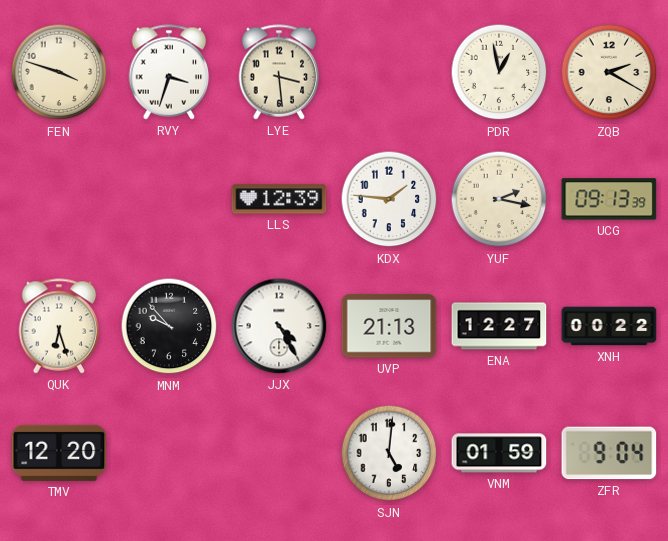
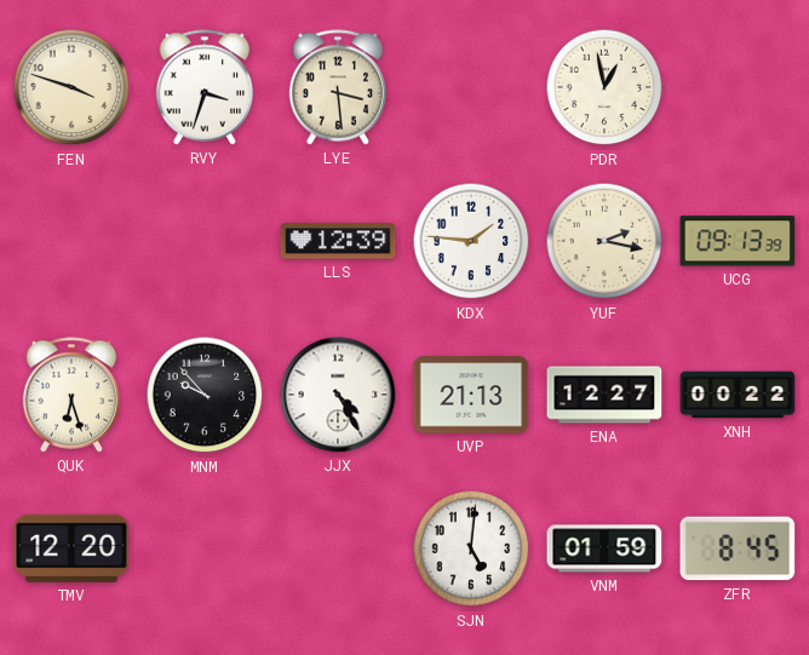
ZQB: 2:20 -> none
ZFR: 9:04 -> 8:45
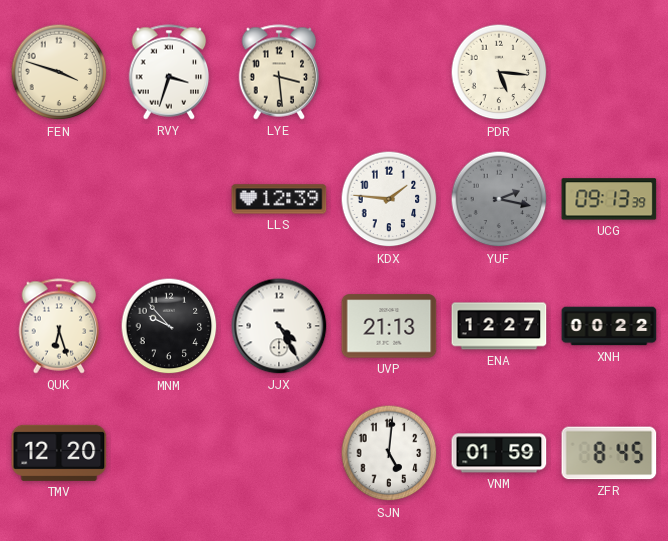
PDR: 12:58 -> 5:16
YUF dial: cream -> grey
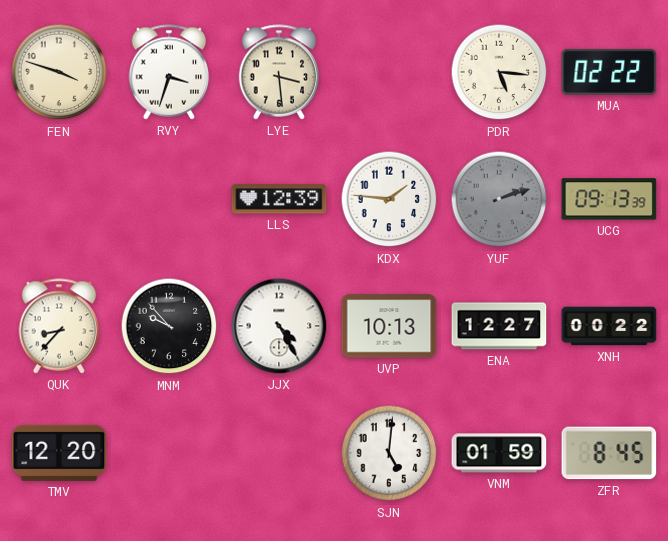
MUA: none -> 02:22
YUF: 2:17 -> 2:12
QUK: 6:27 -> 8:37
UVP: 21:13 -> 10:13
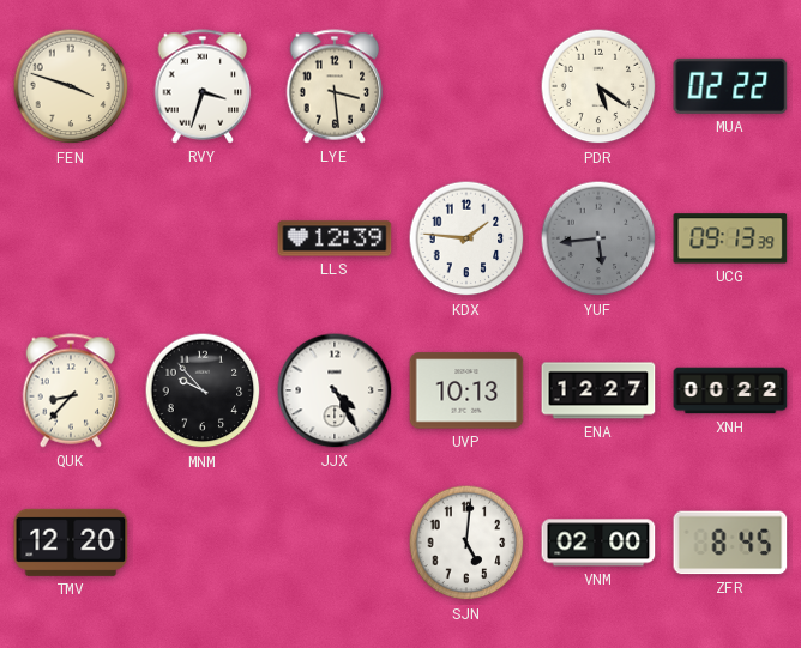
PDR: 5:16 -> 5:21
YUF: 2:12 -> 5:44
VNM: 01:59 -> 02:00
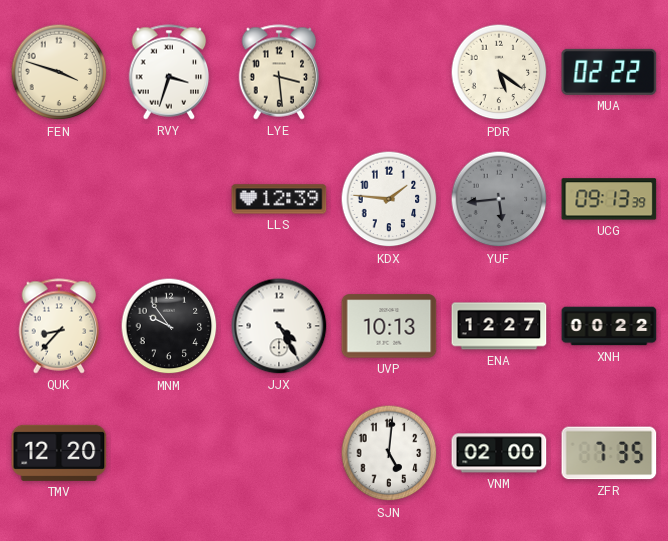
MNM: 9:53 -> 9:54
ZFR: 8:45 -> 7:35
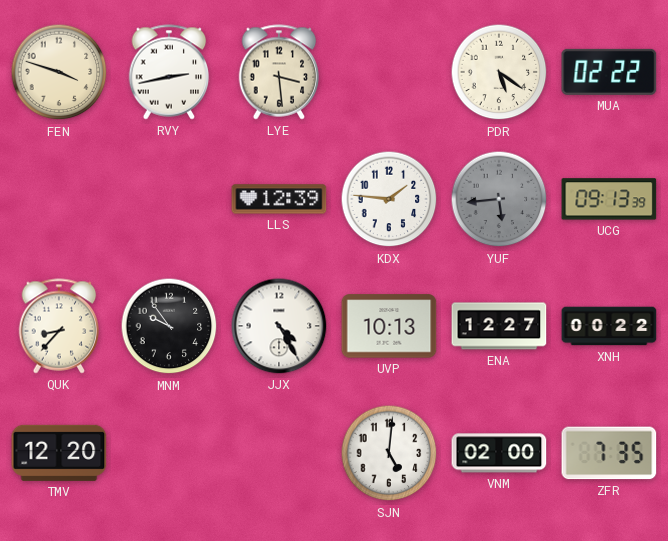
RVY: 3:33 -> 2:43
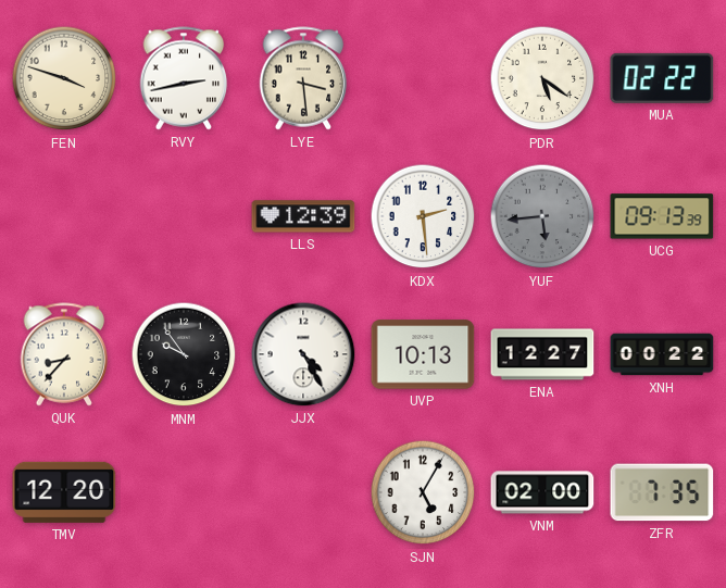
KDX: 1:46 -> 2:29
SJN: 5:01 -> 5:05
